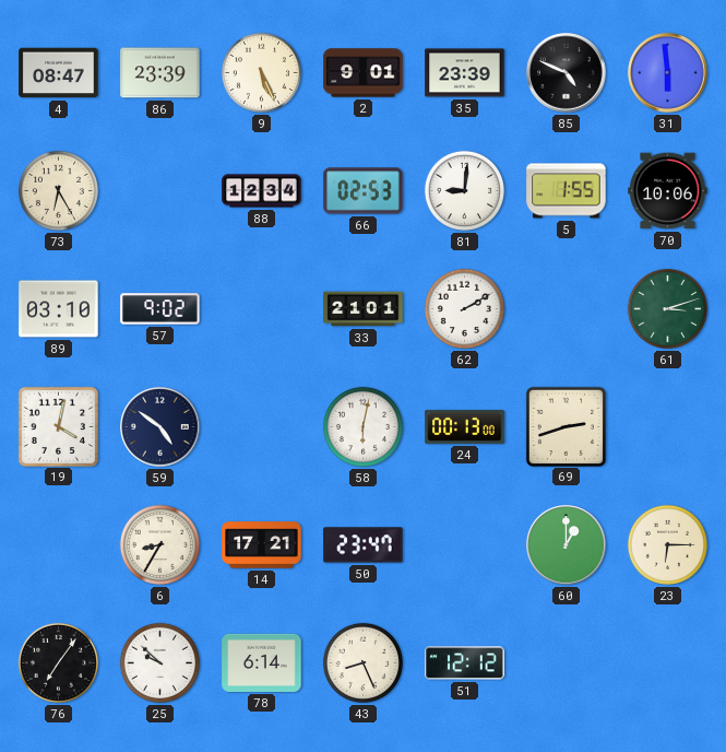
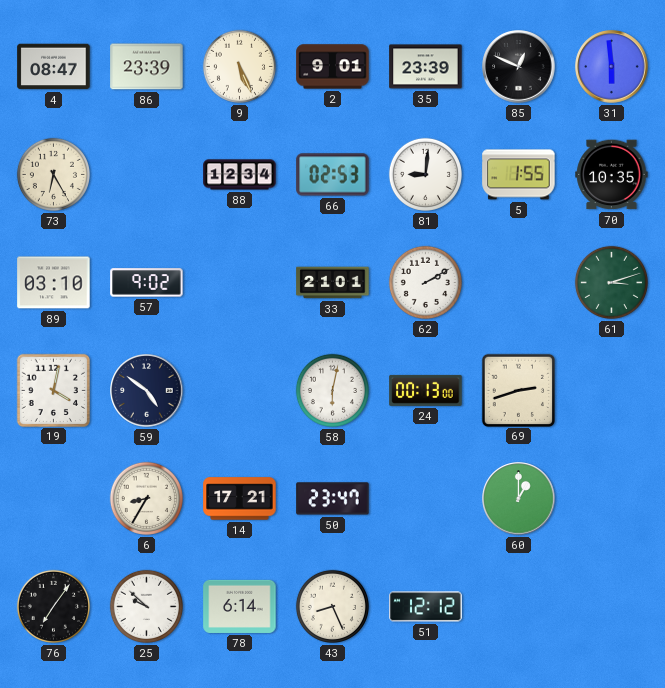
85: 4:49 -> 12:49
70: 10:06 -> 10:35
23: 6:15 -> none
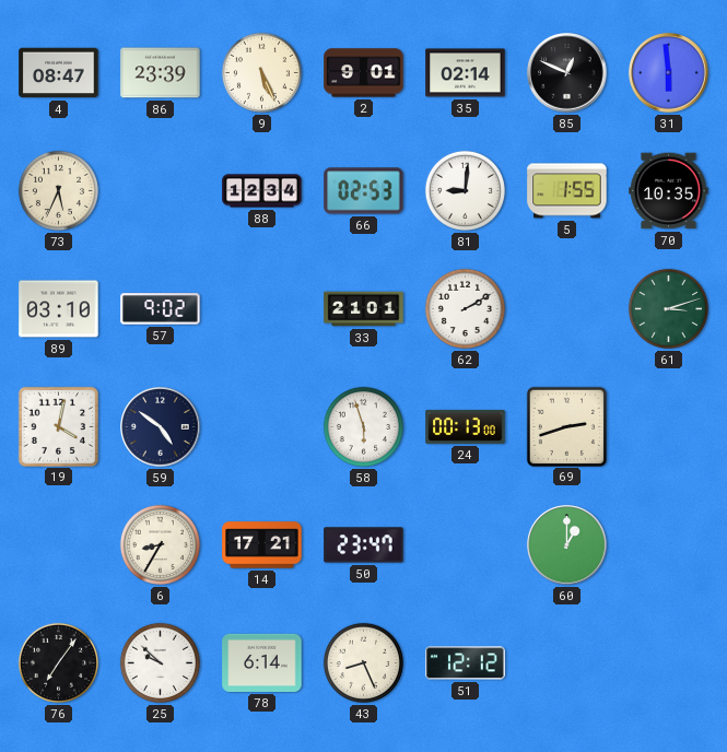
35: 23:39 -> 02:14
73: 6:25 -> 5:34
58: 6:02 -> 5:57
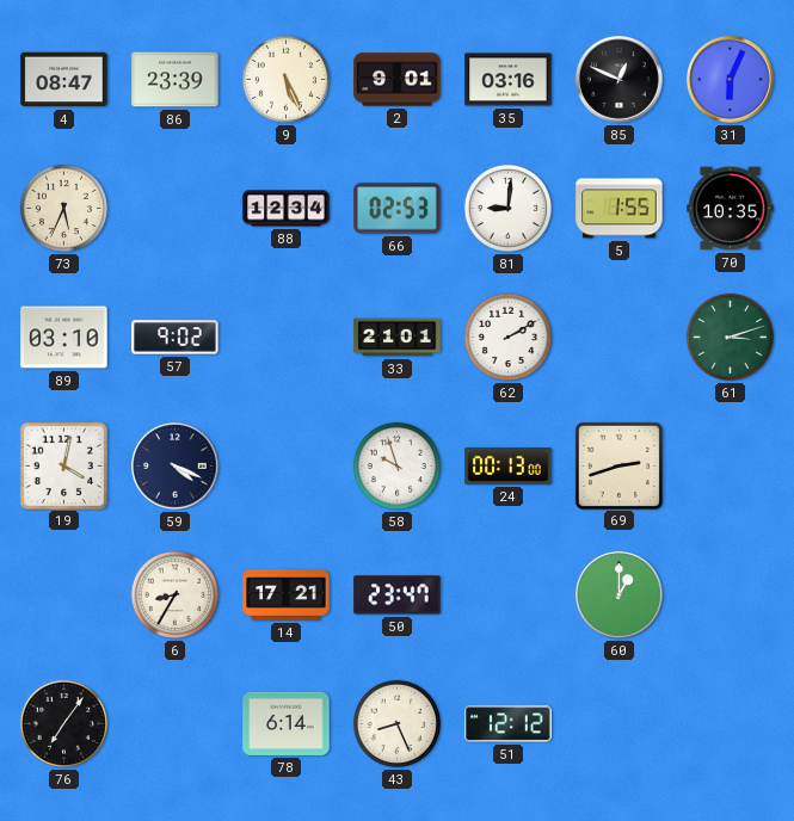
35: 02:14 -> 03:16
31: 5:59 -> 6:04
59: 4:51 -> 4:19
58: 5:57 -> 9:57
25: 9:52 -> none
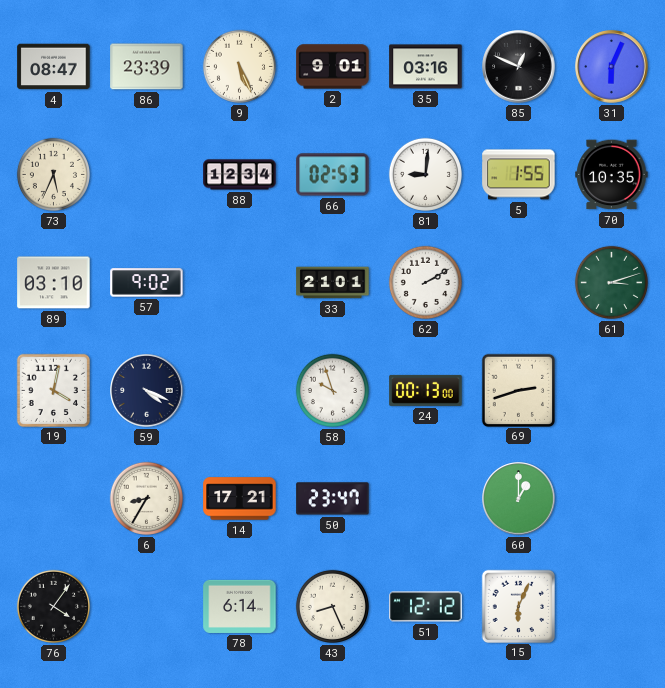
76: 7:06 -> 4:06
15: none -> 6:04
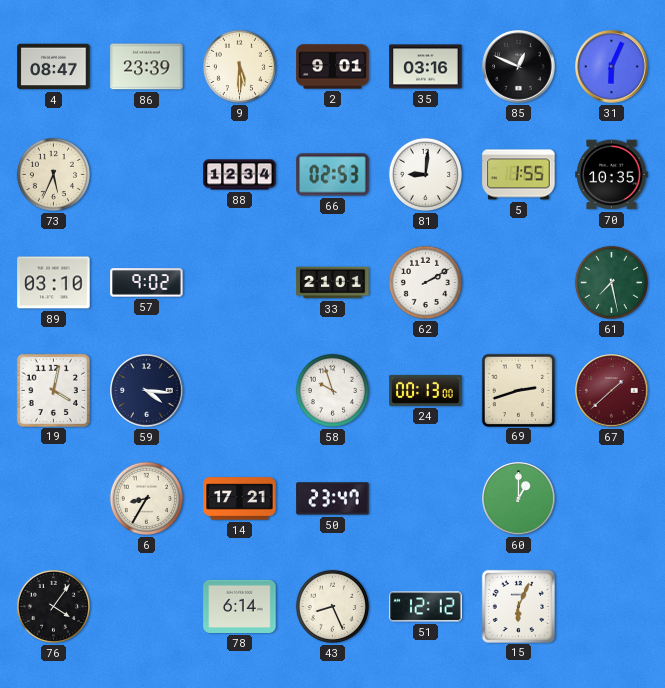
9: 5:26 -> 5:30
61: 3:12 -> 7:28
59: 4:19 -> 4:16
67: none -> 1:38
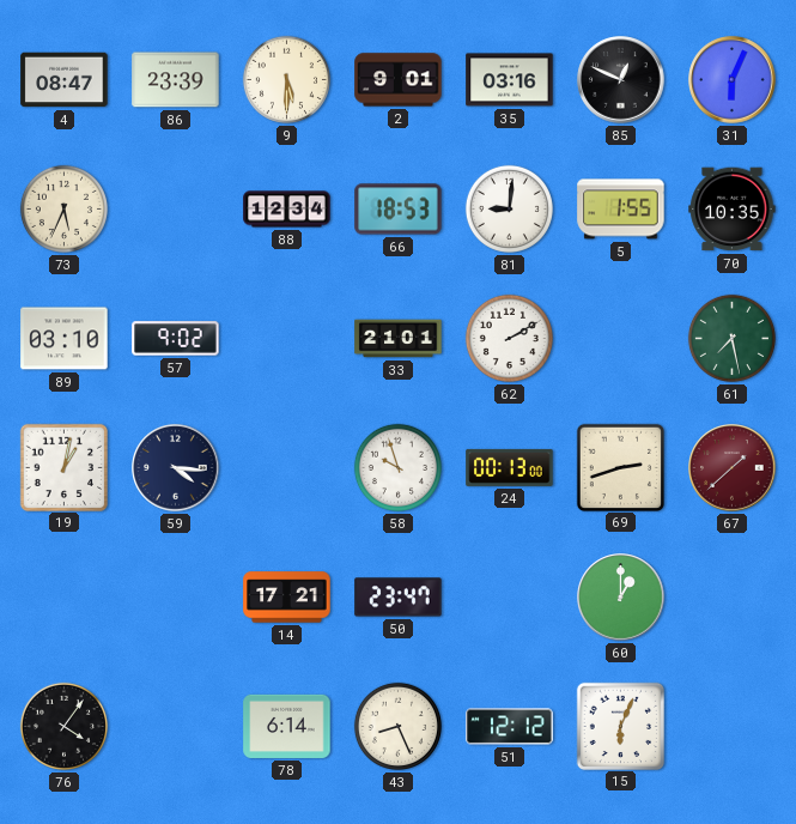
66: 02:53 -> 18:53
19: 4:02 -> 1:02
6: 8:35 -> none
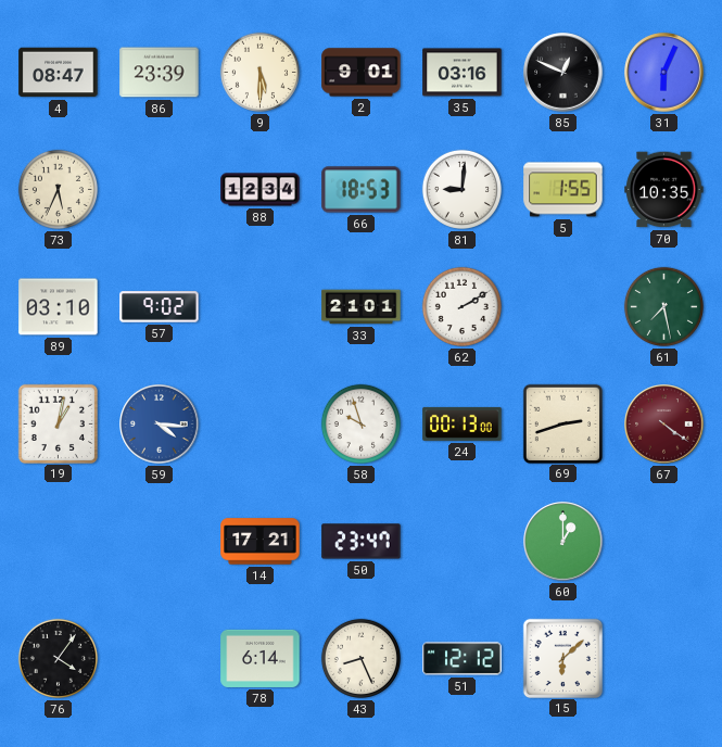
59 dial: navy -> blue
67: 1:38 -> 4:21
15: 6:04 -> 6:08
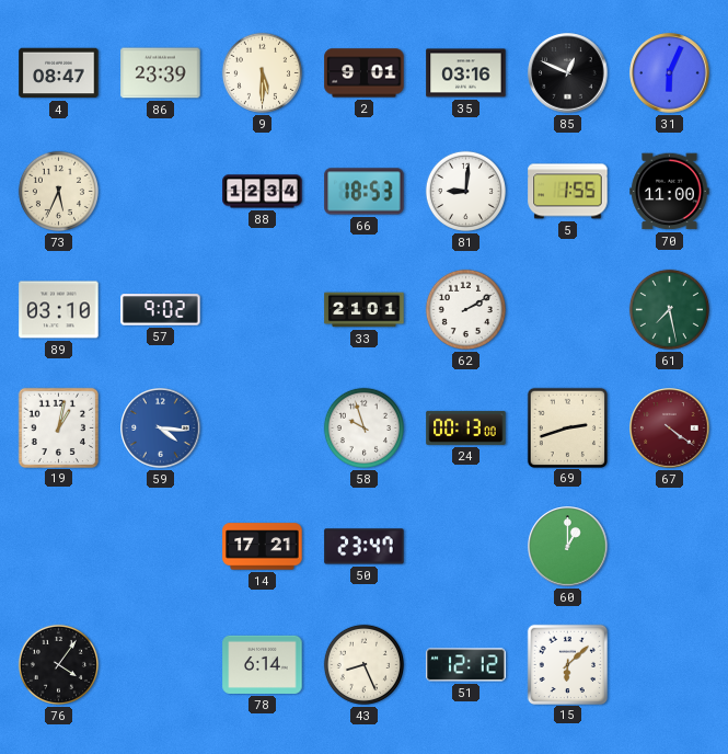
70: 10:35 -> 11:00
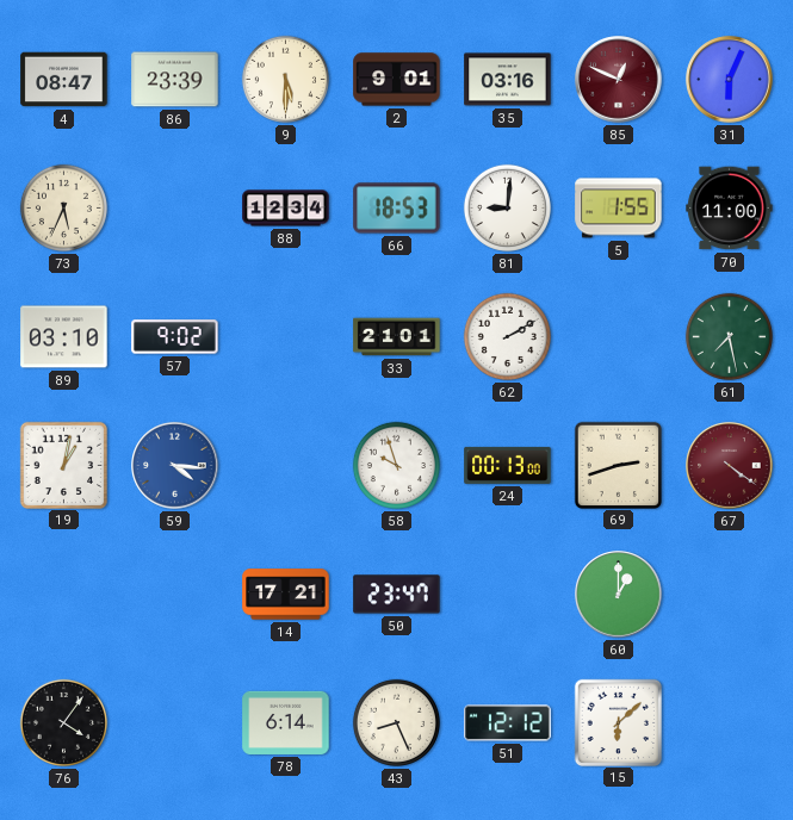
85 dial: black -> burgundy
